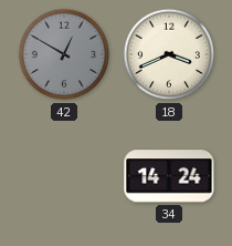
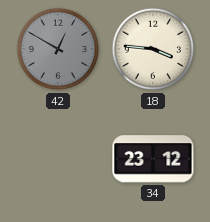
18: 3:41 -> 3:46
34: 14:24 -> 23:12
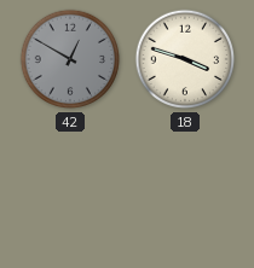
18: 3:46 -> 3:48
34: 23:12 -> none
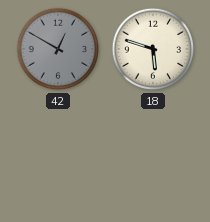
18: 3:48 -> 5:48
